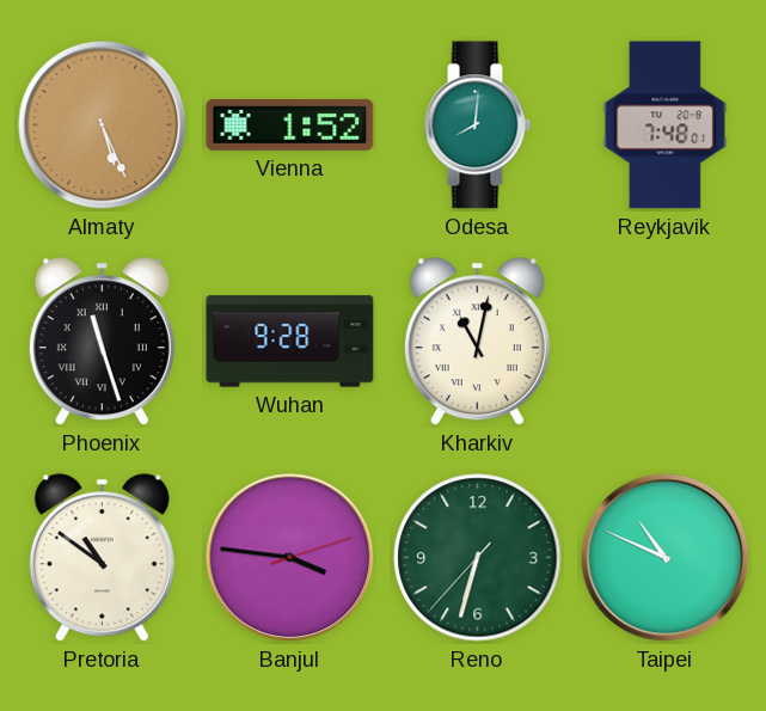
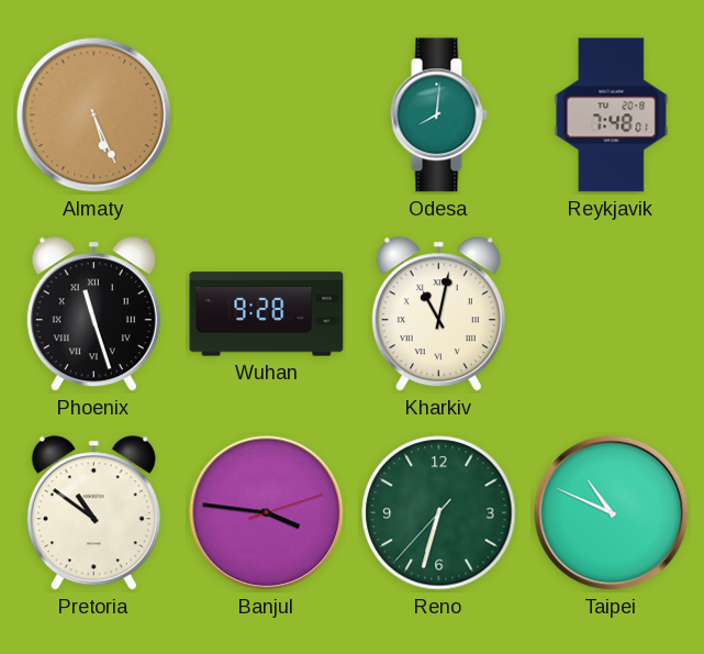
Vienna: 1:52 -> none
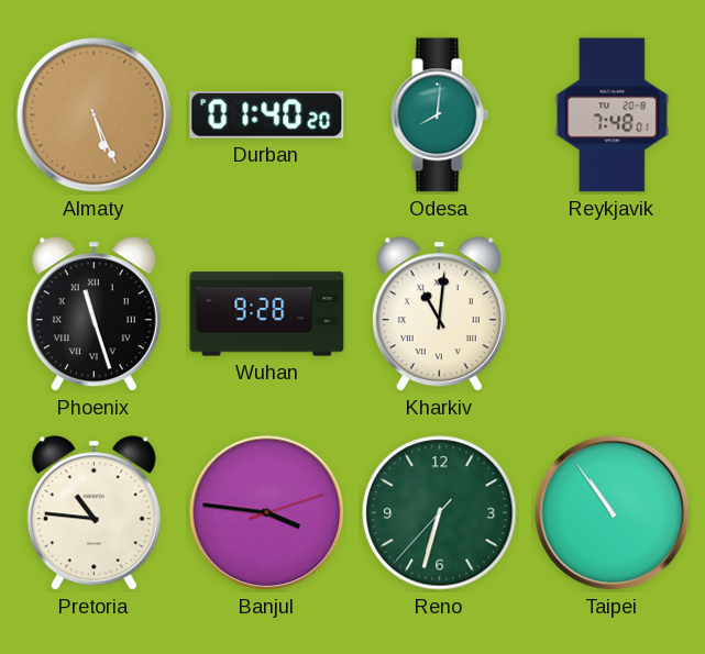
Durban: none -> 01:40
Kharkiv: 11:02 -> 11:01
Pretoria: 10:51 -> 10:46
Taipei: 10:49 -> 10:54
